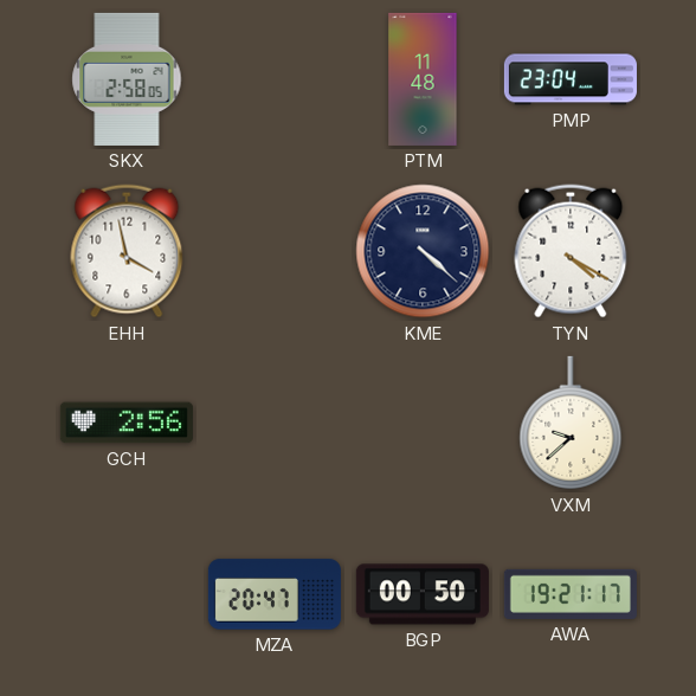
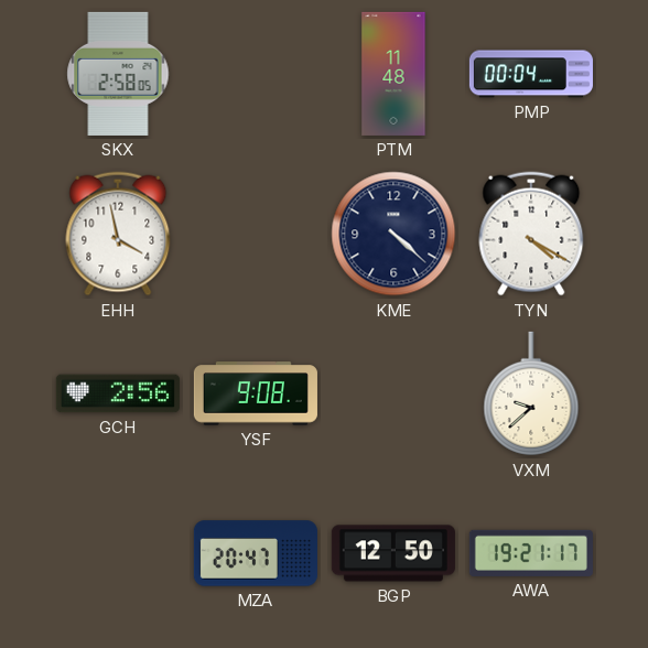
PMP: 23:04 -> 00:04
YSF: none -> 9:08
BGP: 00:50 -> 12:50
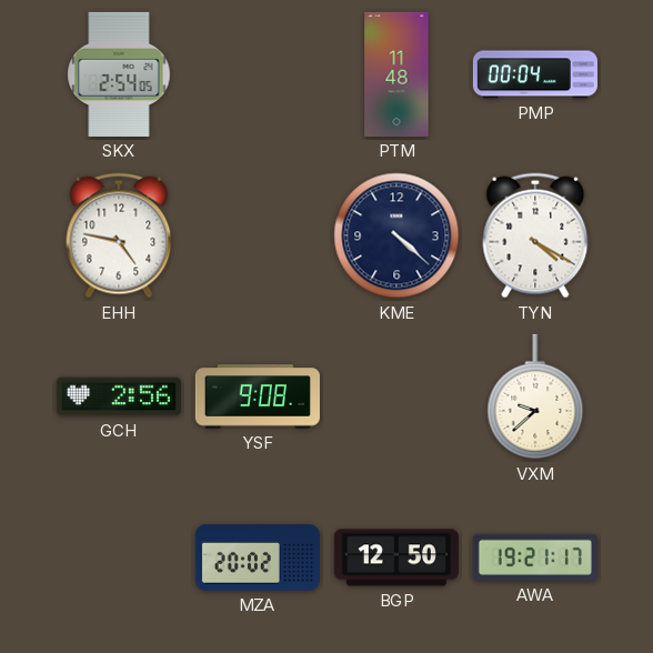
SKX: 2:58 -> 2:54
EHH: 3:58 -> 4:47
MZA: 20:47 -> 20:02
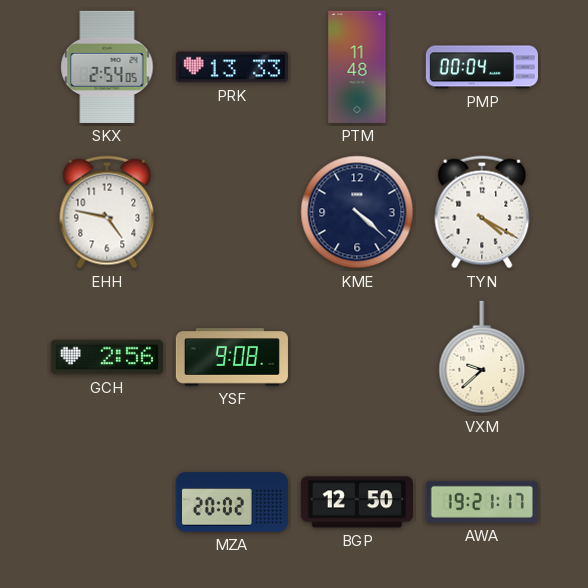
PRK: none -> 13:33
